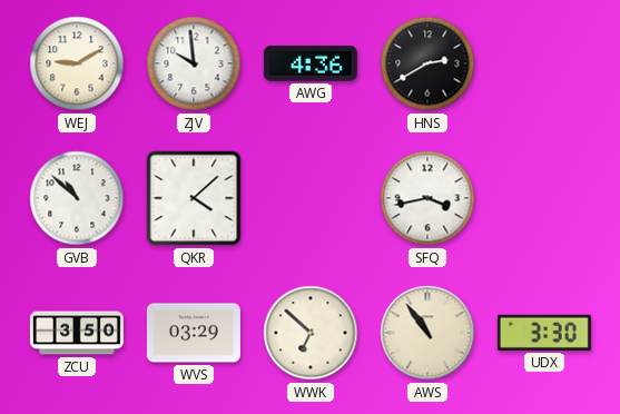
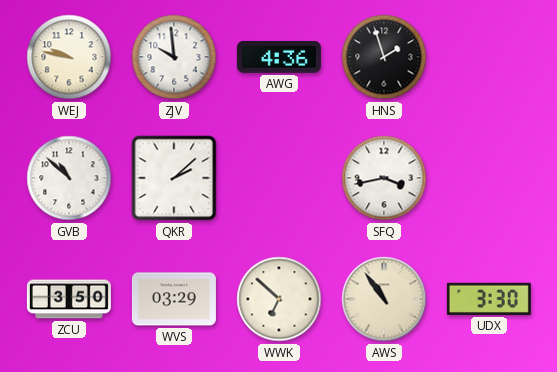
WEJ: 9:10 -> 9:47
HNS: 2:40 -> 1:57
QKR: 4:08 -> 2:08
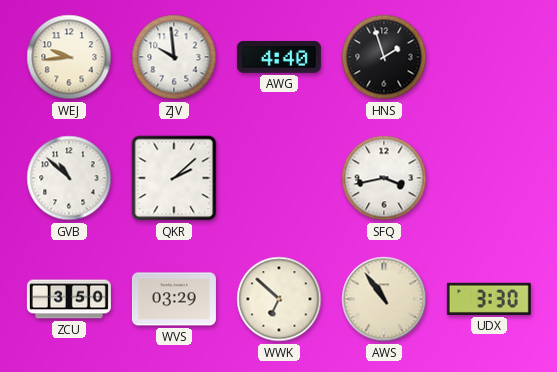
WEJ: 9:47 -> 9:44
AWG: 4:36 -> 4:40
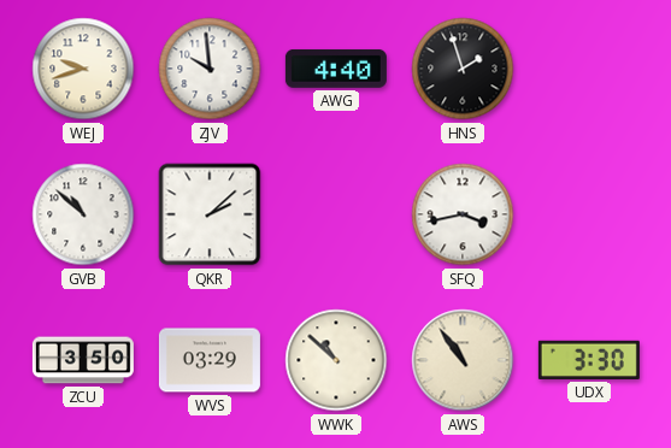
WEJ: 9:44 -> 9:42
WWK: 6:52 -> 10:52
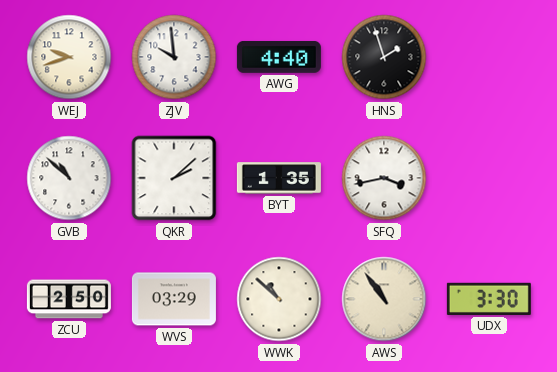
BYT: none -> 1:35
ZCU: 3:50 -> 2:50
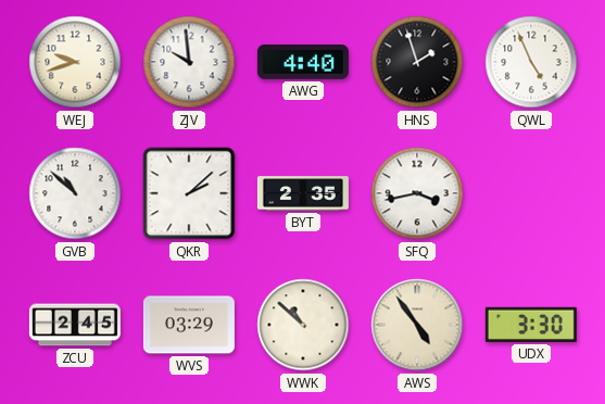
QWL: none -> 4:56
BYT: 1:35 -> 2:35
ZCU: 2:50 -> 2:45
AWS: 10:54 -> 4:54
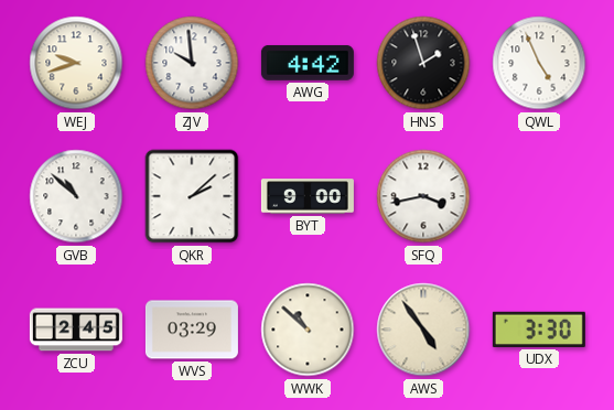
AWG: 4:40 -> 4:42
BYT: 2:35 -> 9:00
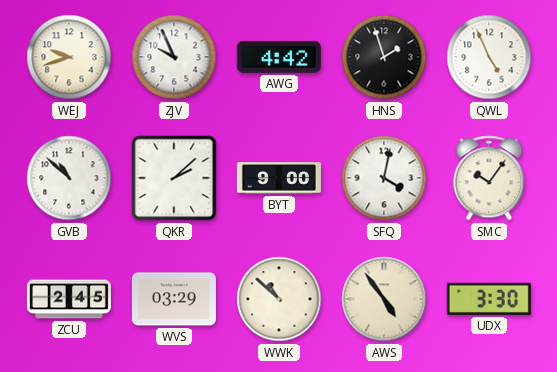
ZJV: 9:59 -> 9:56
SFQ: 3:43 -> 4:02
SMC: none -> 10:06
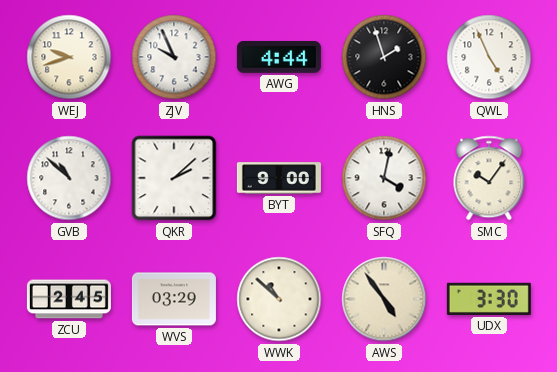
AWG: 4:42 -> 4:44
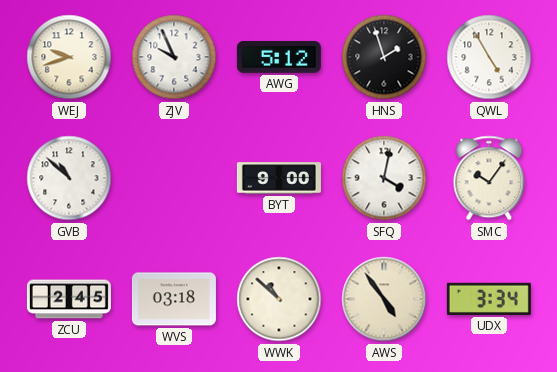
AWG: 4:44 -> 5:12
QWL: 4:56 -> 4:55
QKR: 2:08 -> none
WVS: 03:29 -> 03:18
UDX: 3:30 -> 3:34
